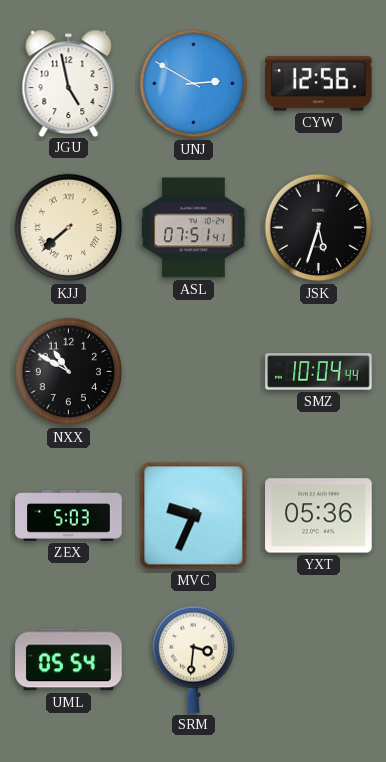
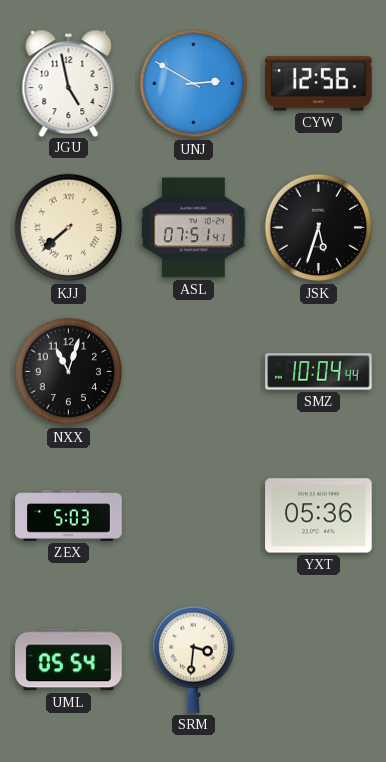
NXX: 10:50 -> 11:03
MVC: 9:34 -> none
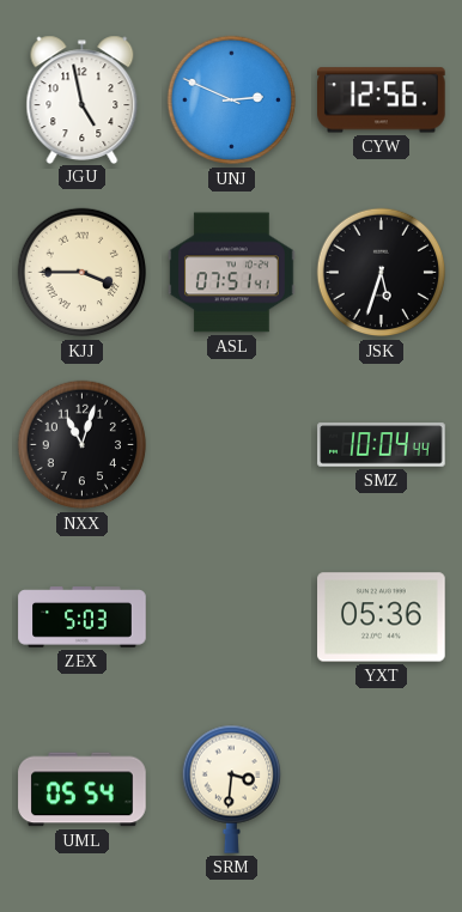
UNJ: 2:50 -> 2:49
KJJ: 7:38 -> 3:45
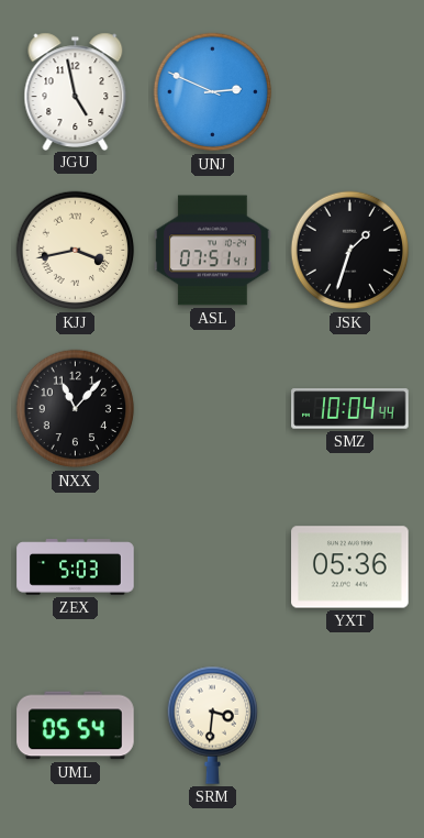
CYW: 12:56 -> none
KJJ: 3:45 -> 3:43
JSK: 5:33 -> 1:33
NXX: 11:03 -> 11:07
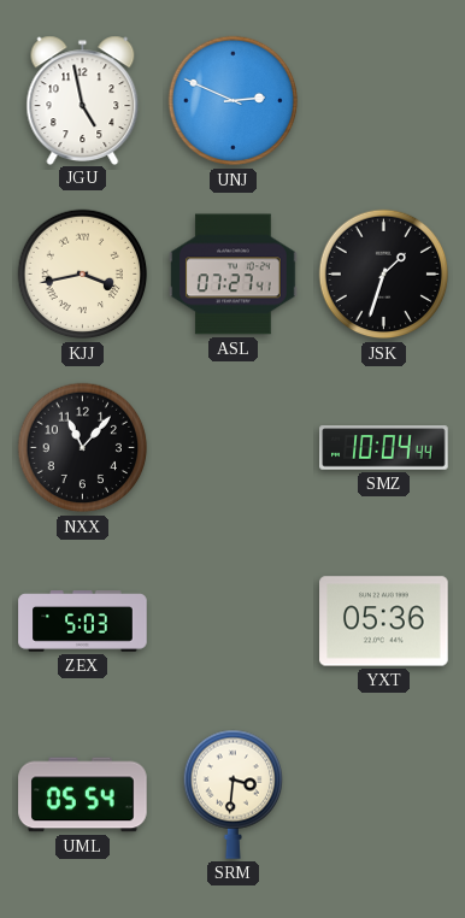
ASL: 07:51 -> 07:27
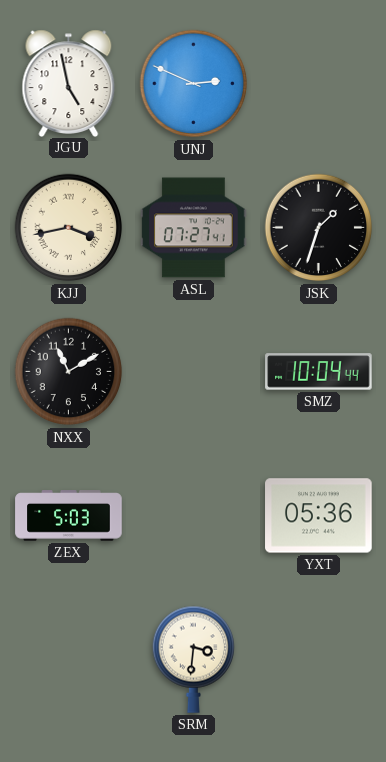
NXX: 11:07 -> 11:10
UML: 05:54 -> none
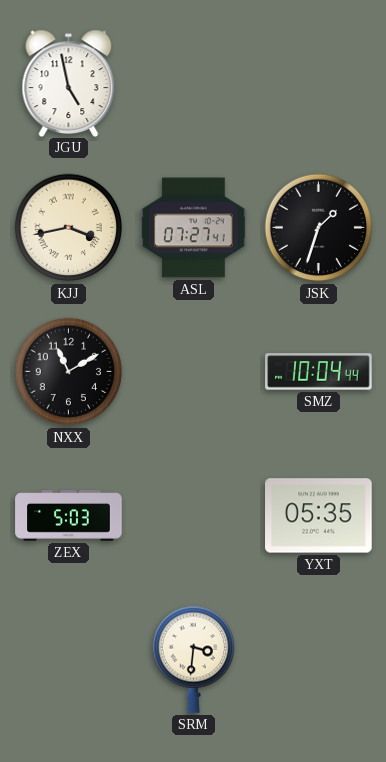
UNJ: 2:49 -> none
YXT: 05:36 -> 05:35
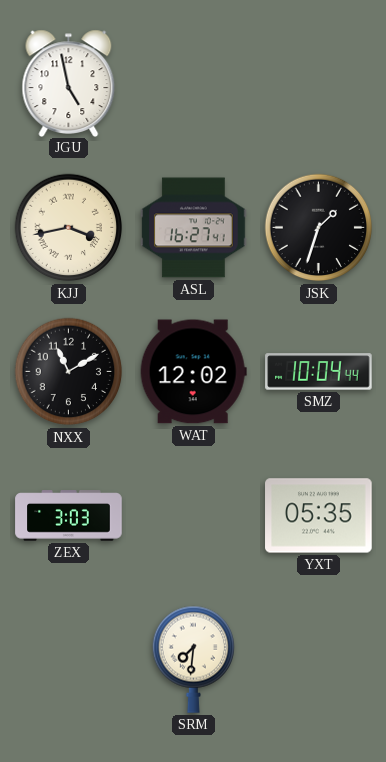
ASL: 07:27 -> 16:27
WAT: none -> 12:02
ZEX: 5:03 -> 3:03
SRM: 3:31 -> 7:31
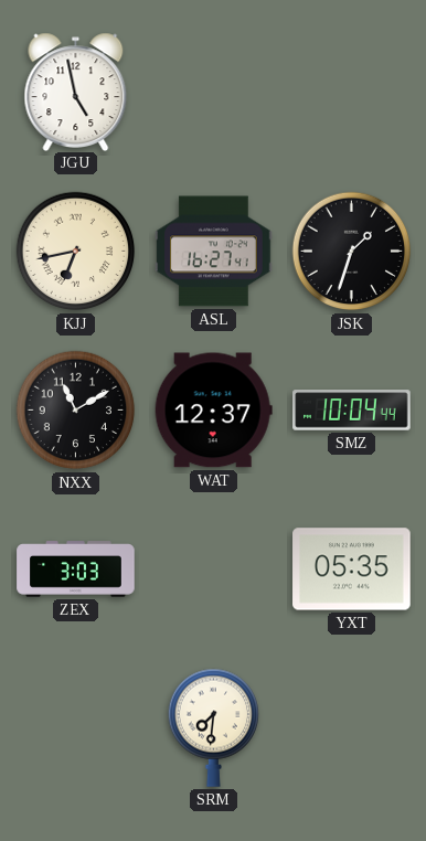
KJJ: 3:43 -> 6:43
WAT: 12:02 -> 12:37
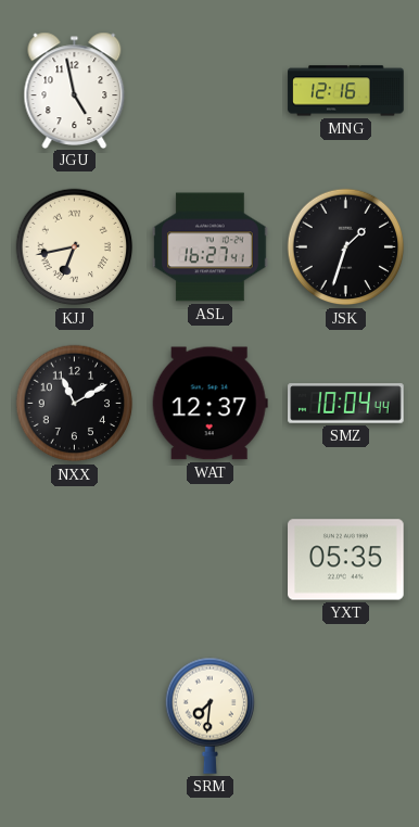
MNG: none -> 12:16
ZEX: 3:03 -> none
